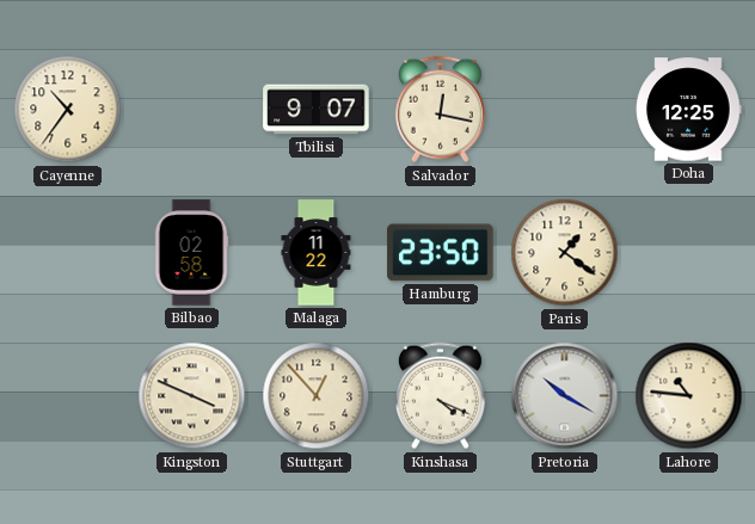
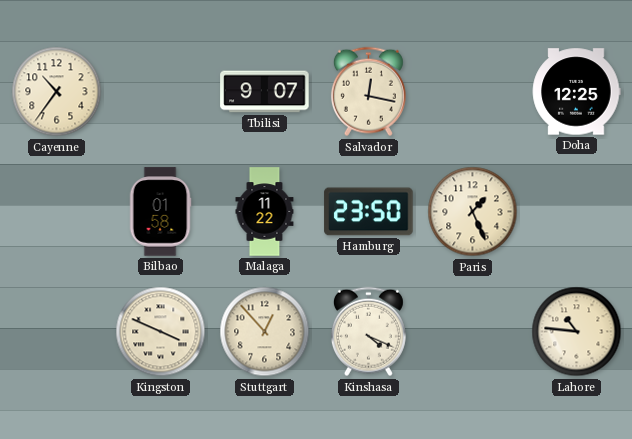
Bilbao: 02:58 -> 01:58
Paris: 1:21 -> 1:26
Pretoria: 10:20 -> none
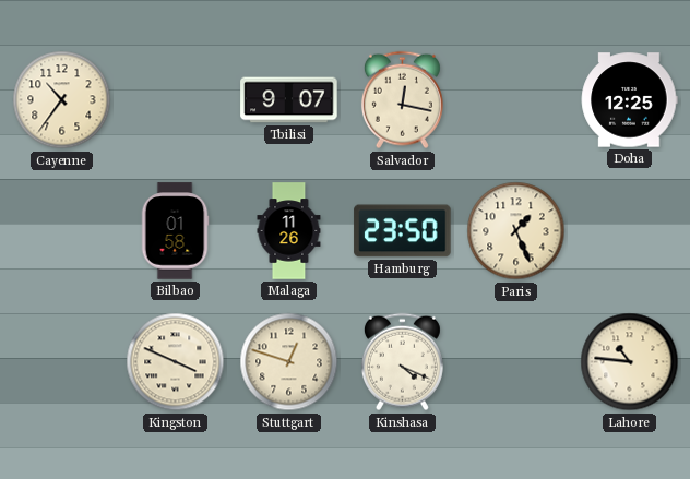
Malaga: 11:22 -> 11:26
Stuttgart: 12:53 -> 12:48
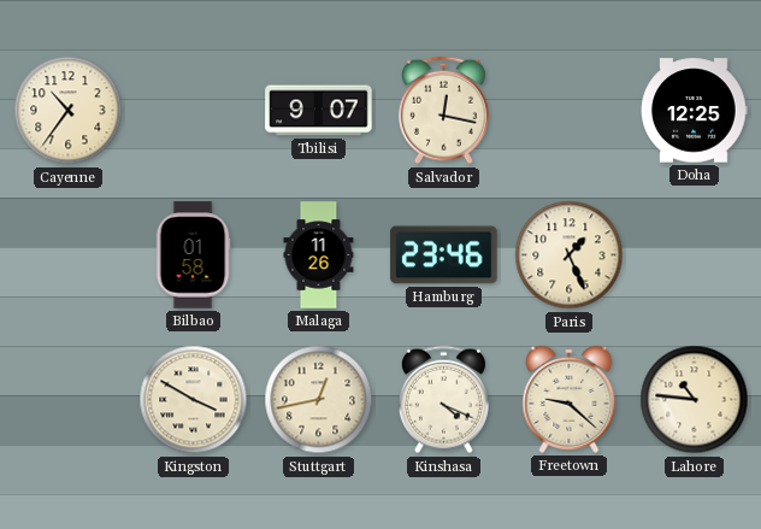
Hamburg: 23:50 -> 23:46
Kingston: 3:49 -> 3:50
Stuttgart: 12:48 -> 12:43
Freetown: none -> 9:22
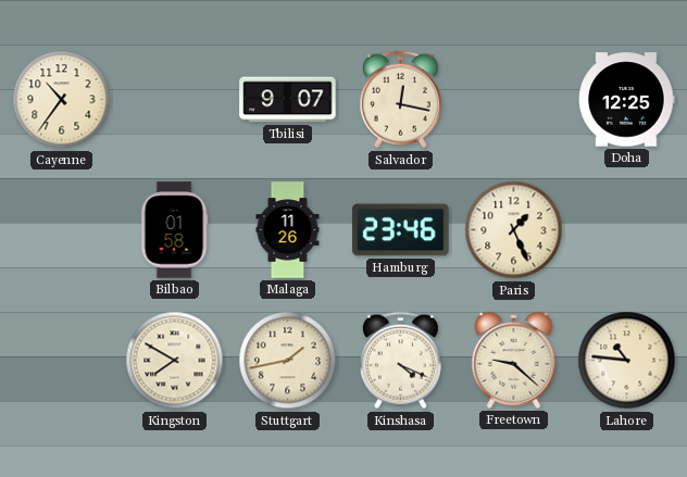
Kingston: 3:50 -> 7:50
Stuttgart: 12:43 -> 1:43
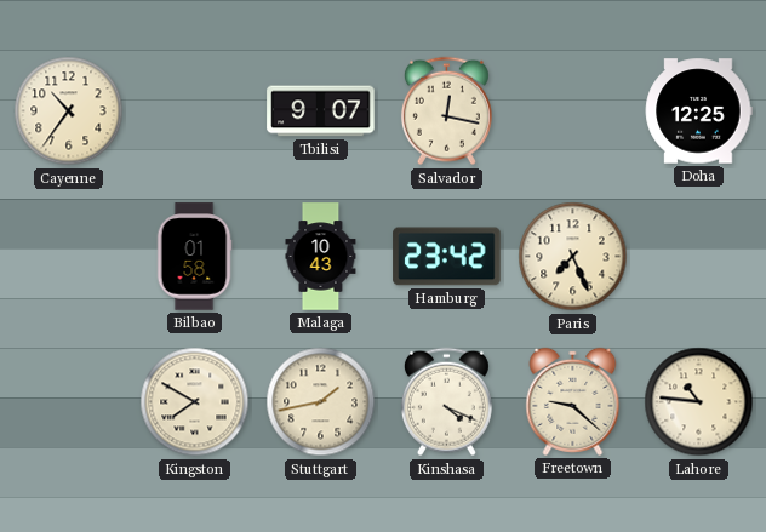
Malaga: 11:26 -> 10:43
Hamburg: 23:46 -> 23:42
Paris: 1:26 -> 7:26
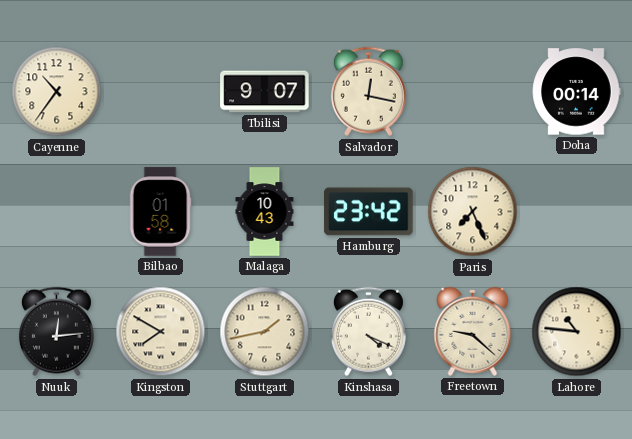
Doha: 12:25 -> 00:14
Nuuk: none -> 12:14
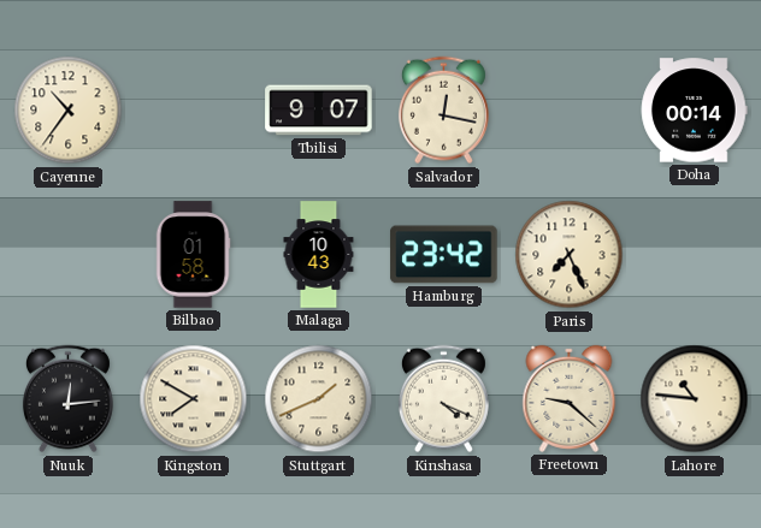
Stuttgart: 1:43 -> 1:41
